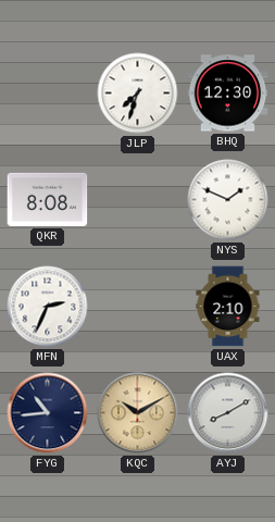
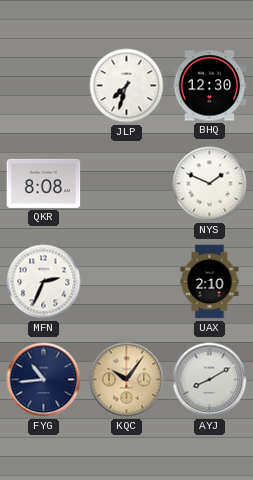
KQC: 10:10 -> 10:06
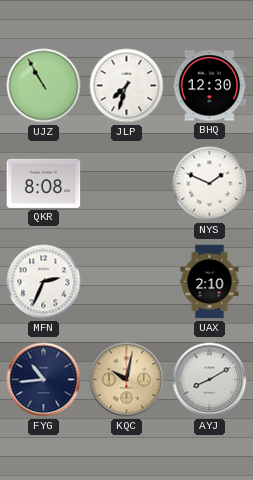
UJZ: none -> 10:55
KQC: 10:06 -> 10:02
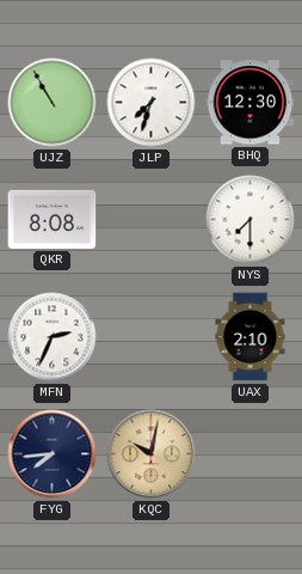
NYS: 1:49 -> 7:30
FYG: 10:44 -> 7:44
AYJ: 8:10 -> none
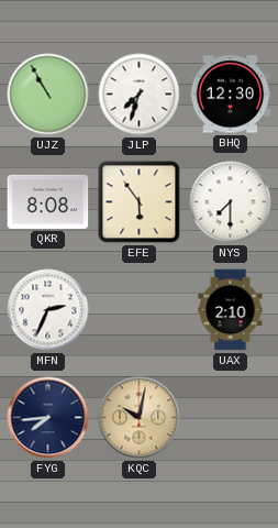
EFE: none -> 5:54
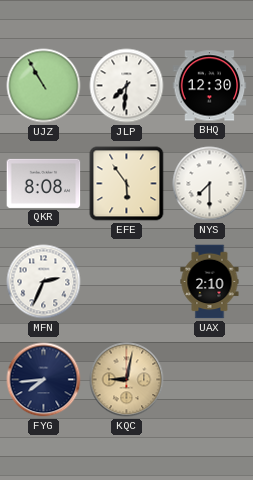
JLP: 7:33 -> 7:31
KQC: 10:02 -> 9:02
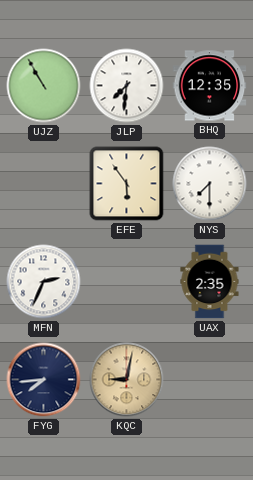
BHQ: 12:30 -> 12:35
QKR: 8:08 -> none
UAX: 2:10 -> 2:35
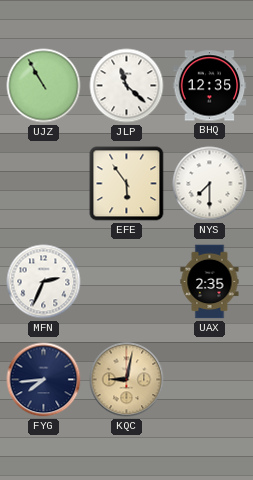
JLP: 7:31 -> 11:22
